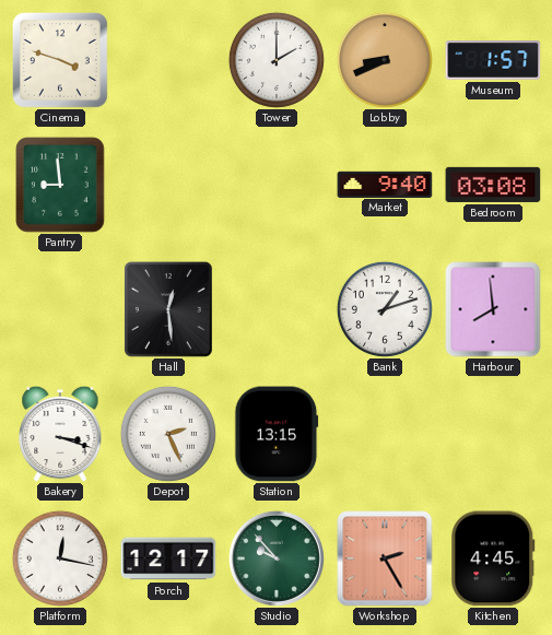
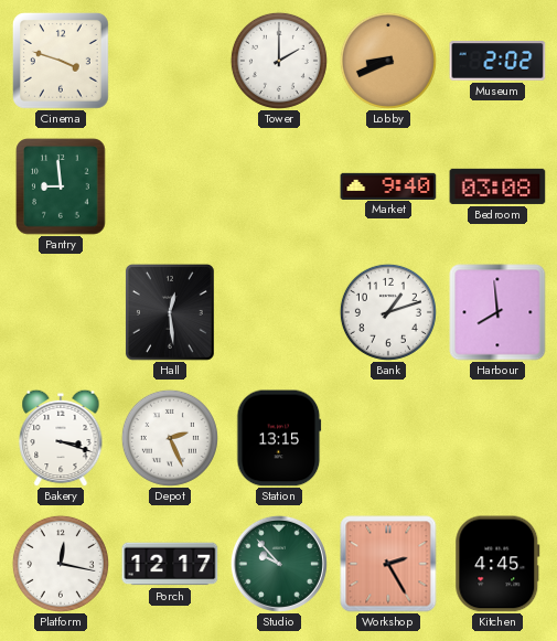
Museum: 1:57 -> 2:02
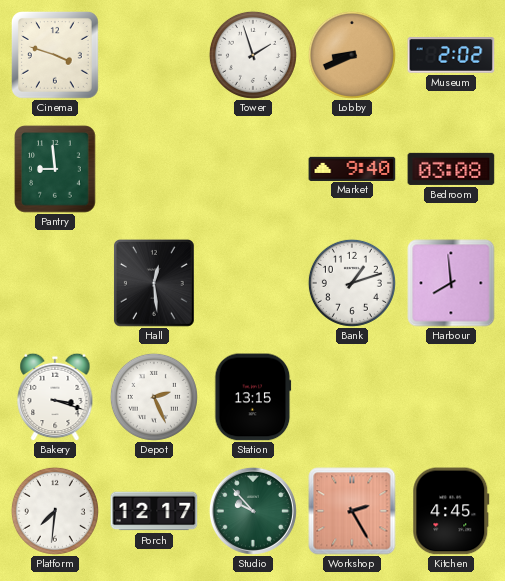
Tower: 2:00 -> 1:57
Platform: 12:17 -> 7:31
